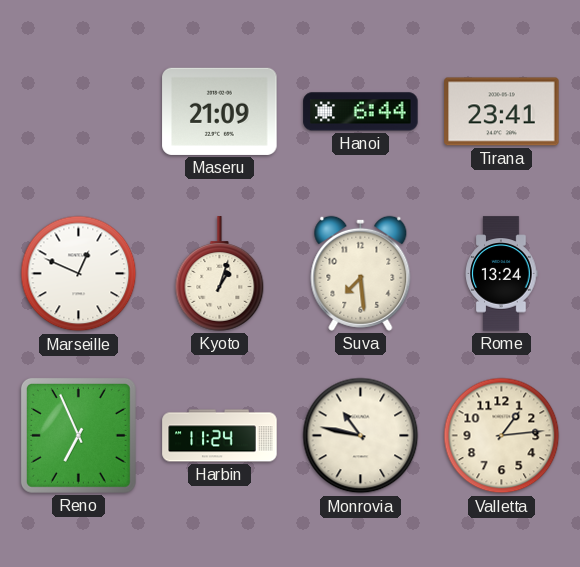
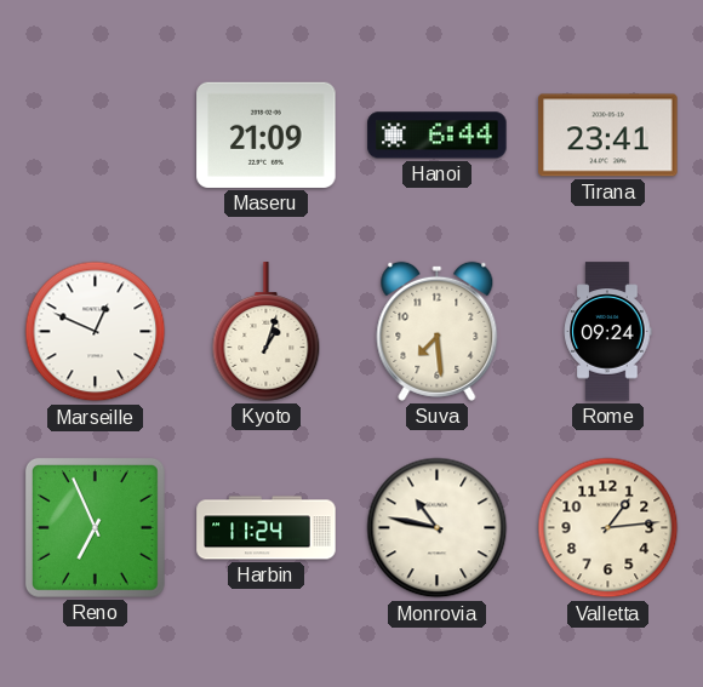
Rome: 13:24 -> 09:24
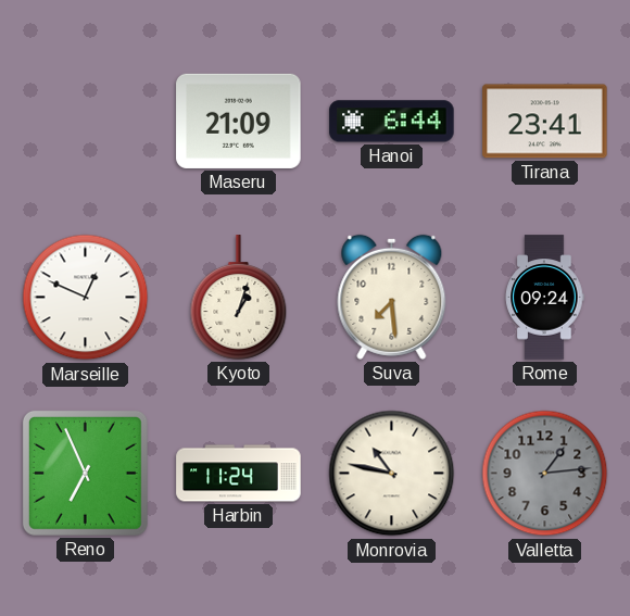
Valletta dial: cream -> grey
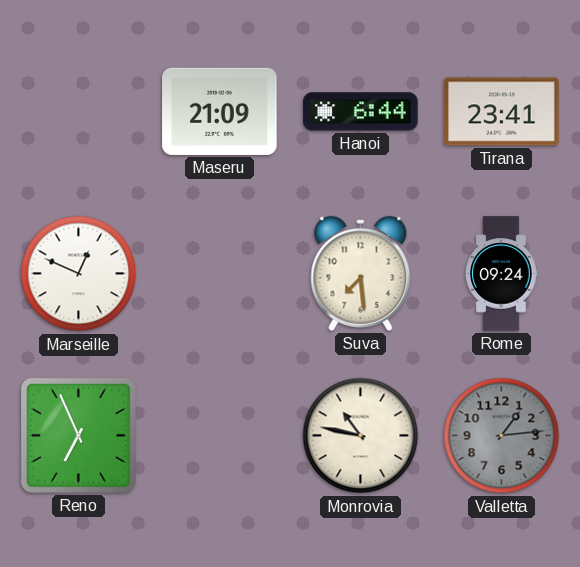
Kyoto: 1:03 -> none
Harbin: 11:24 -> none
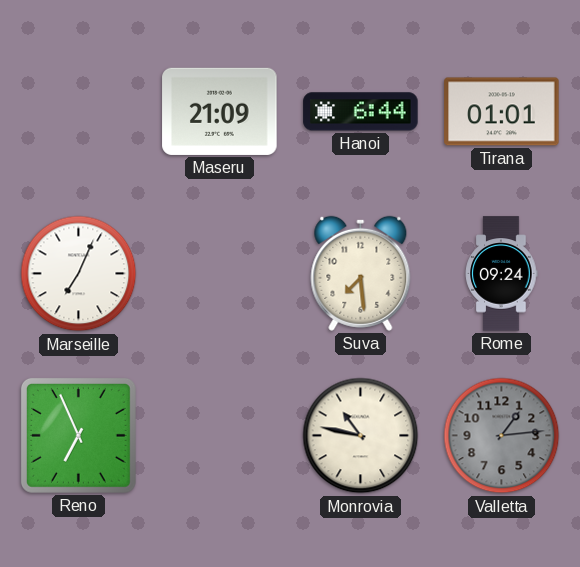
Tirana: 23:41 -> 01:01
Marseille: 12:49 -> 7:04
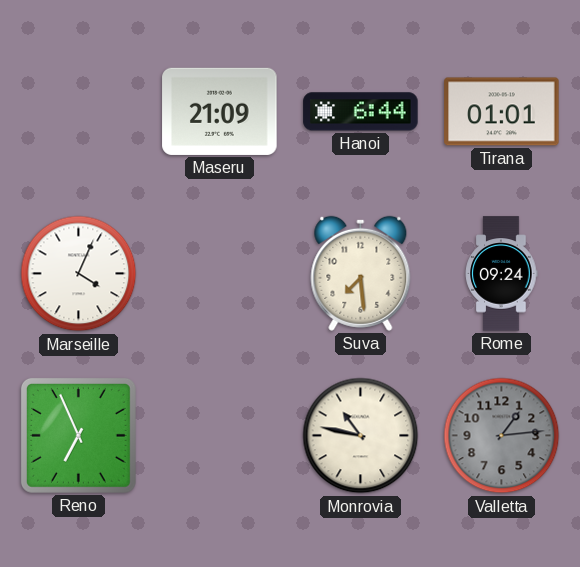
Marseille: 7:04 -> 4:04
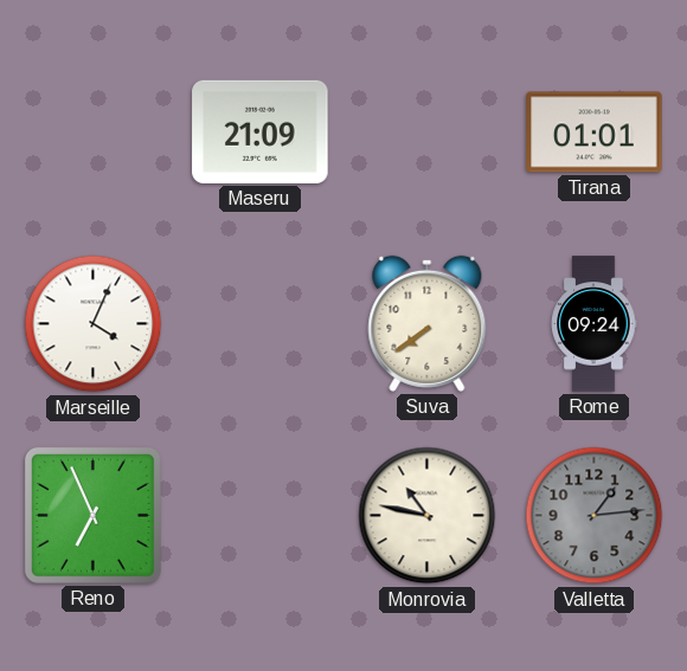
Hanoi: 6:44 -> none
Suva: 7:29 -> 7:39
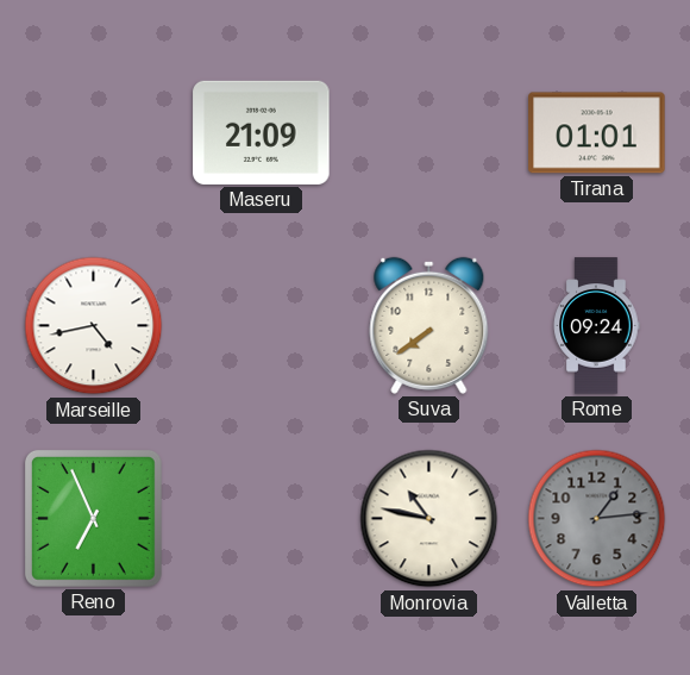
Marseille: 4:04 -> 4:43
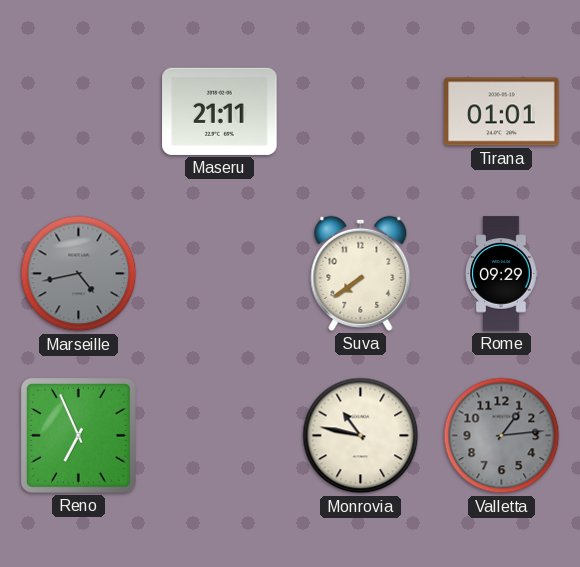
Maseru: 21:09 -> 21:11
Marseille dial: white -> grey
Rome: 09:24 -> 09:29
